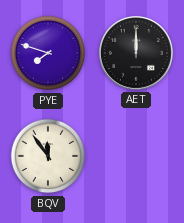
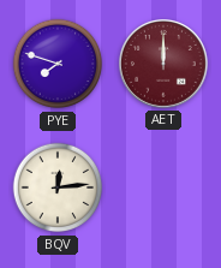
AET dial: black -> burgundy
BQV: 11:54 -> 12:14
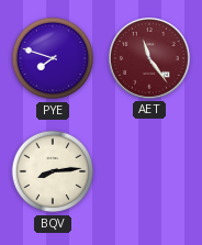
AET: 12:00 -> 11:24
BQV: 12:14 -> 8:14
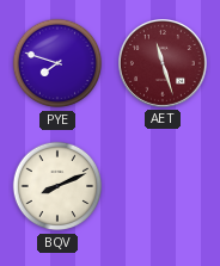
AET: 11:24 -> 11:27
BQV: 8:14 -> 8:11
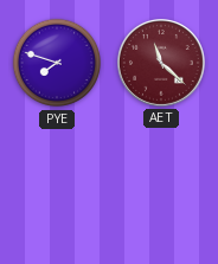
AET: 11:27 -> 11:22
BQV: 8:11 -> none
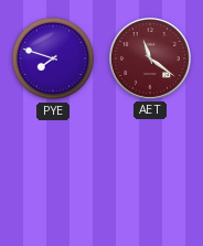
AET: 11:22 -> 11:21
